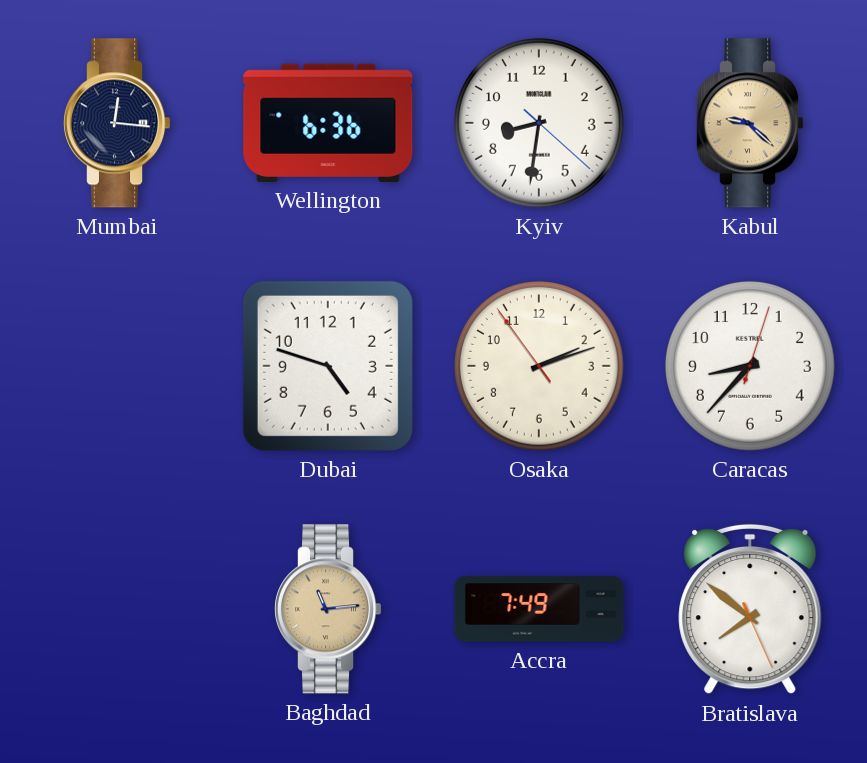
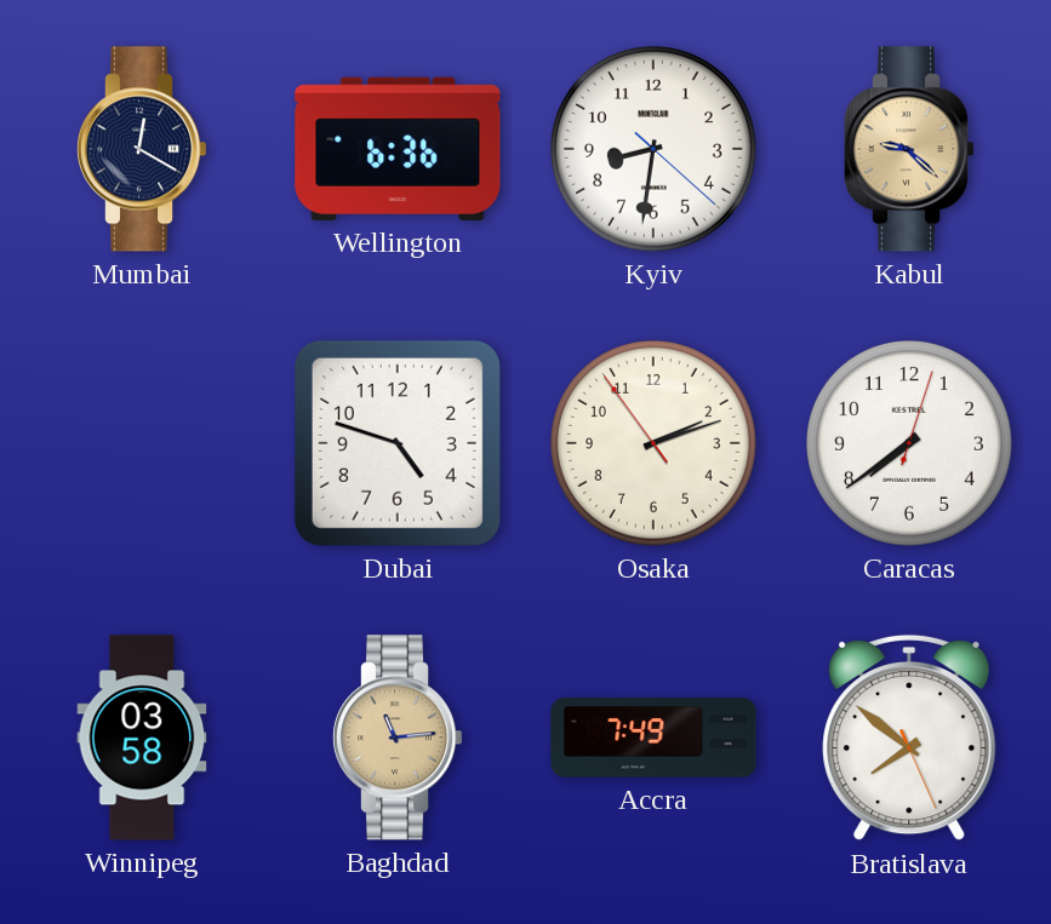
Mumbai: 12:16 -> 12:20
Caracas: 8:37 -> 7:39
Winnipeg: none -> 03:58
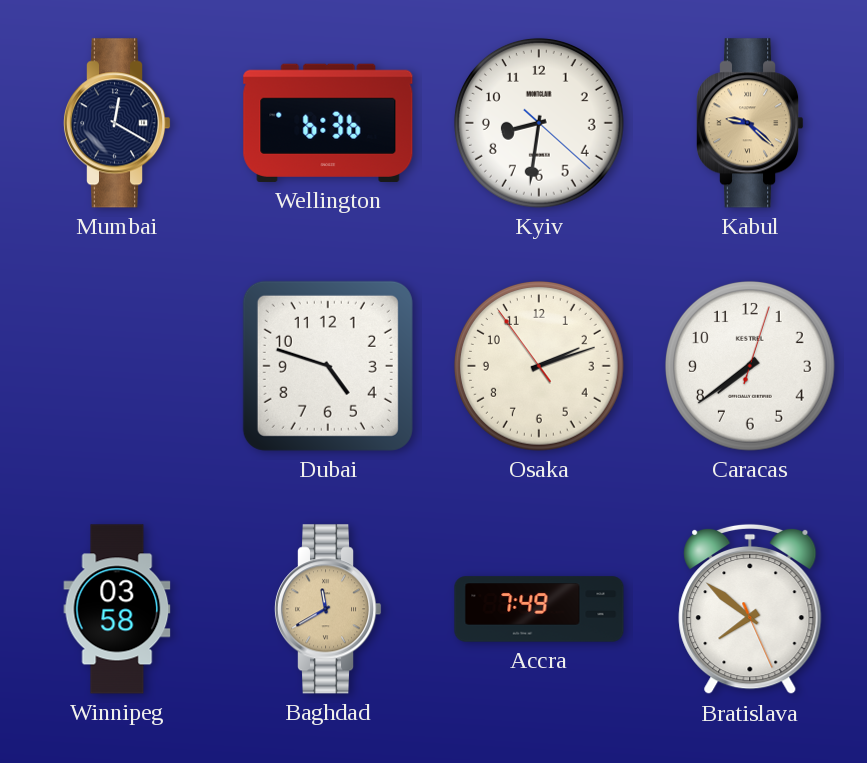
Baghdad: 11:14 -> 11:40
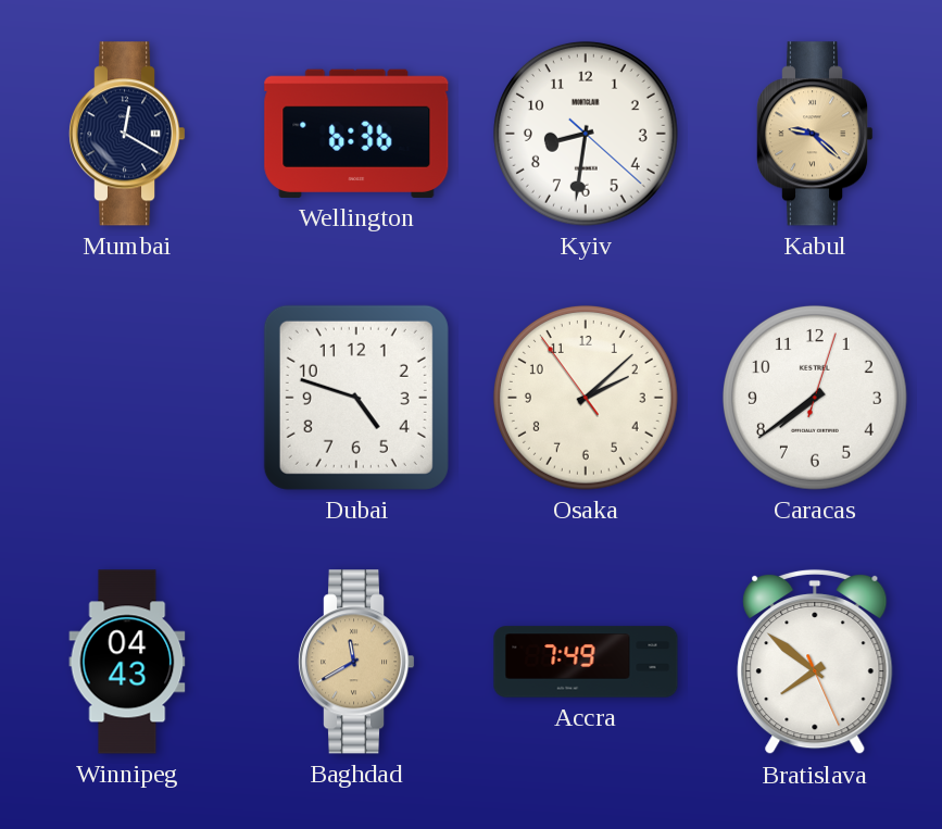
Osaka: 2:11 -> 2:07
Winnipeg: 03:58 -> 04:43
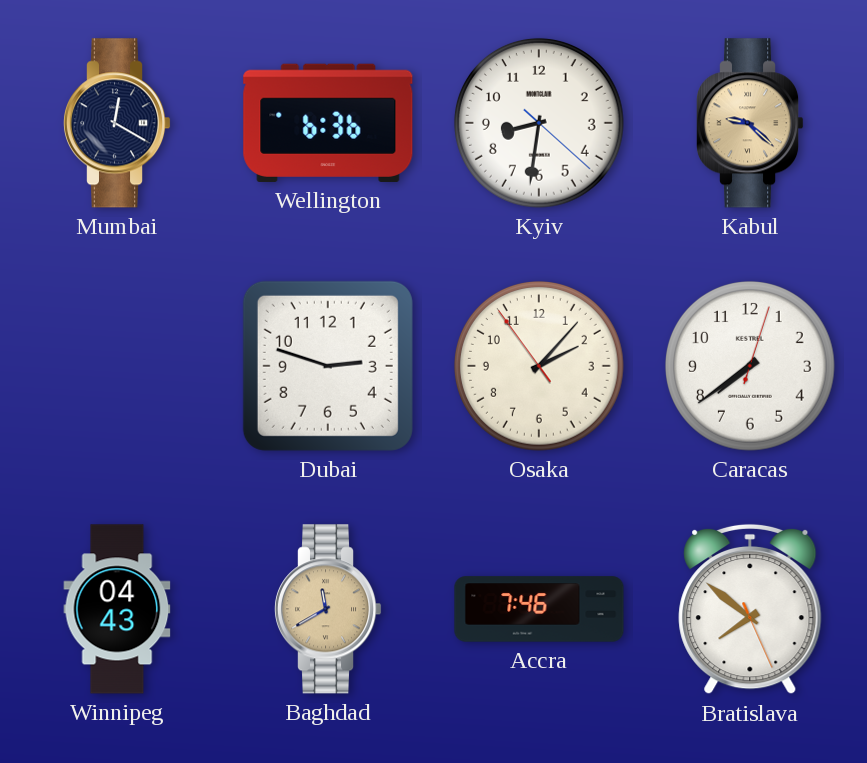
Dubai: 4:48 -> 2:48
Osaka: 2:07 -> 2:06
Accra: 7:49 -> 7:46
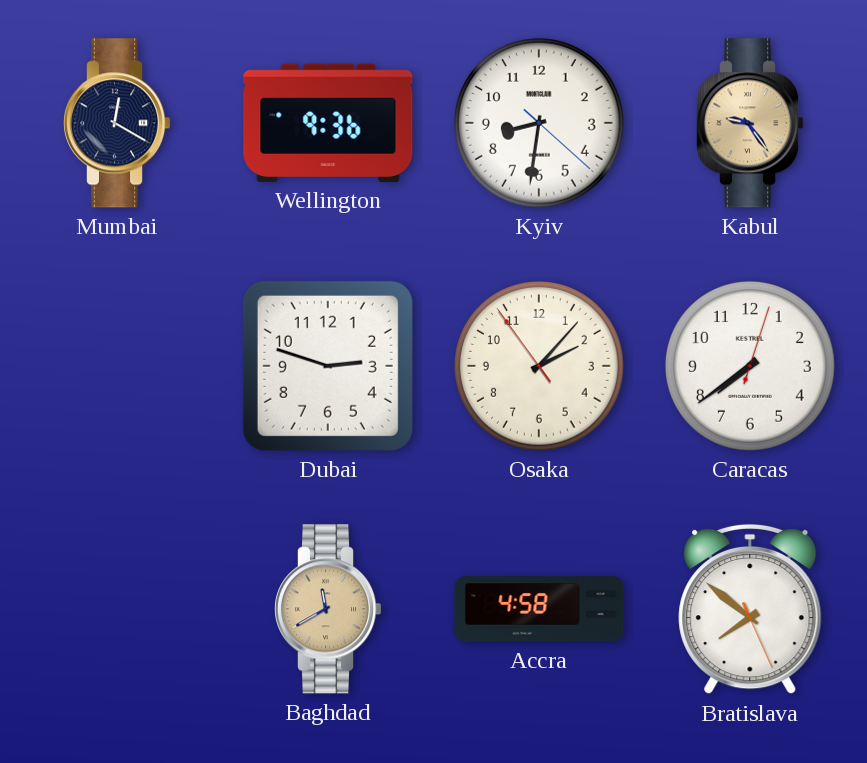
Wellington: 6:36 -> 9:36
Kabul: 9:22 -> 9:24
Winnipeg: 04:43 -> none
Accra: 7:46 -> 4:58
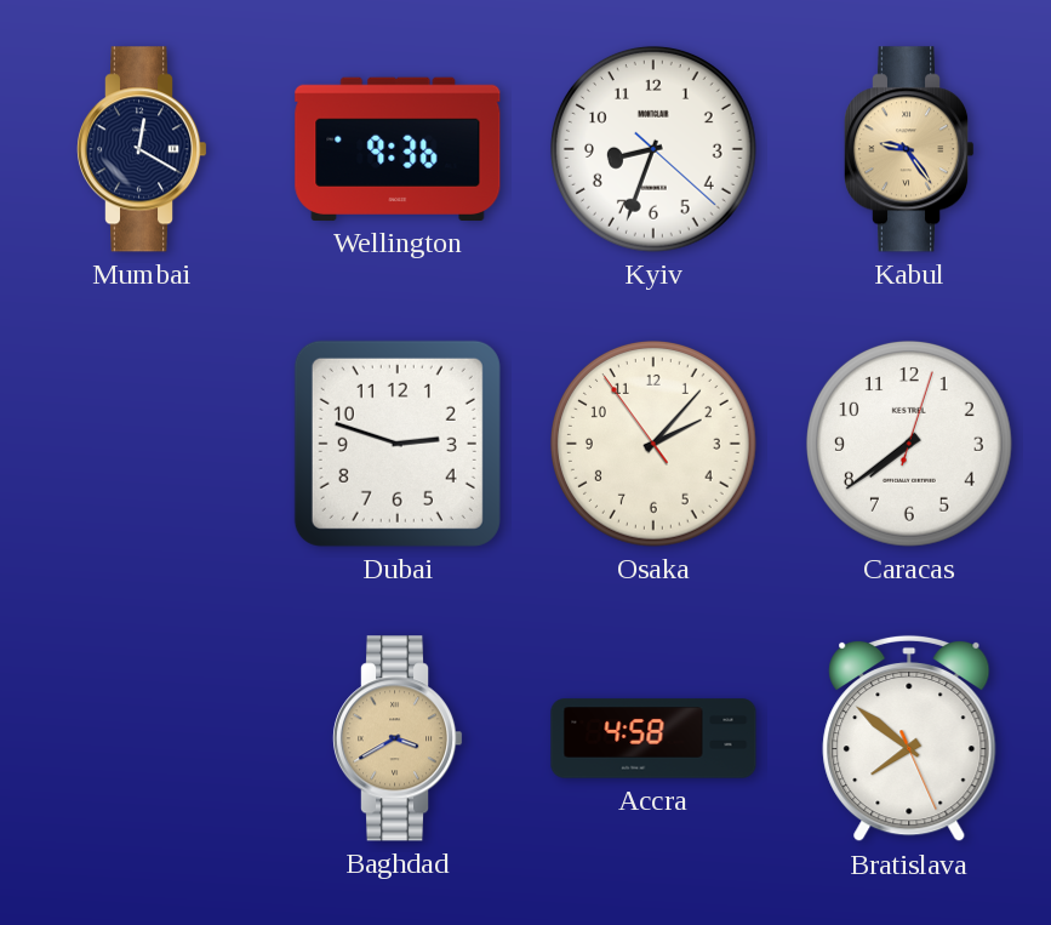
Kyiv: 8:31 -> 8:33
Baghdad: 11:40 -> 3:40
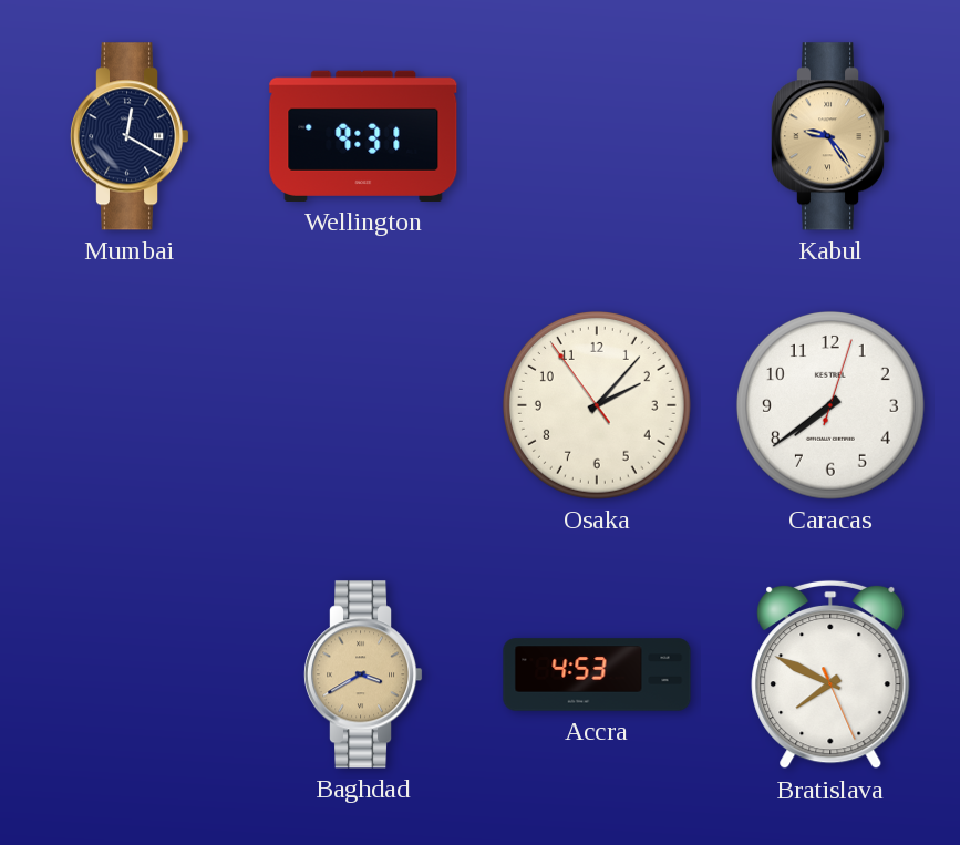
Wellington: 9:36 -> 9:31
Kyiv: 8:33 -> none
Dubai: 2:48 -> none
Accra: 4:58 -> 4:53
Bratislava: 7:51 -> 7:49
